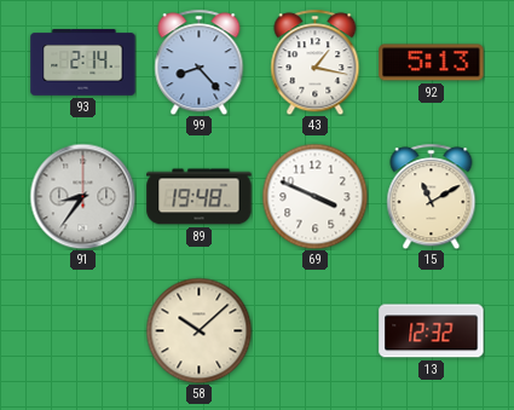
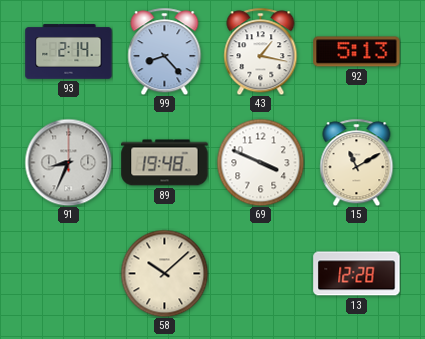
91: 8:36 -> 8:34
13: 12:32 -> 12:28
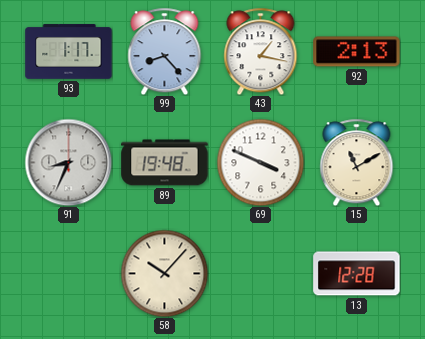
93: 2:14 -> 1:17
92: 5:13 -> 2:13
58: 10:08 -> 10:07
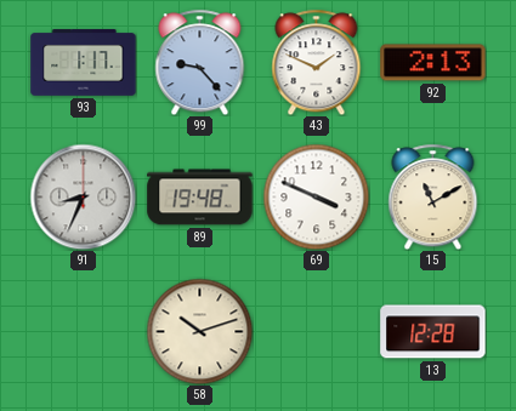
99: 8:23 -> 9:23
43: 1:17 -> 1:49
58: 10:07 -> 10:12
